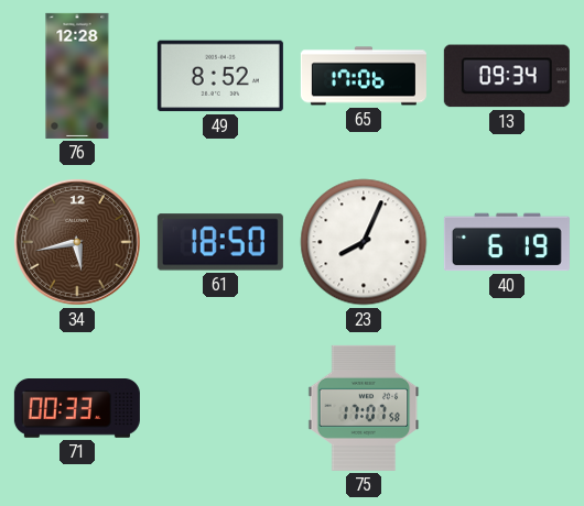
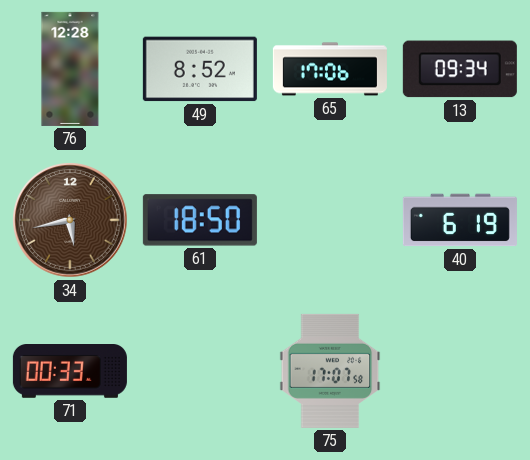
23: 8:04 -> none
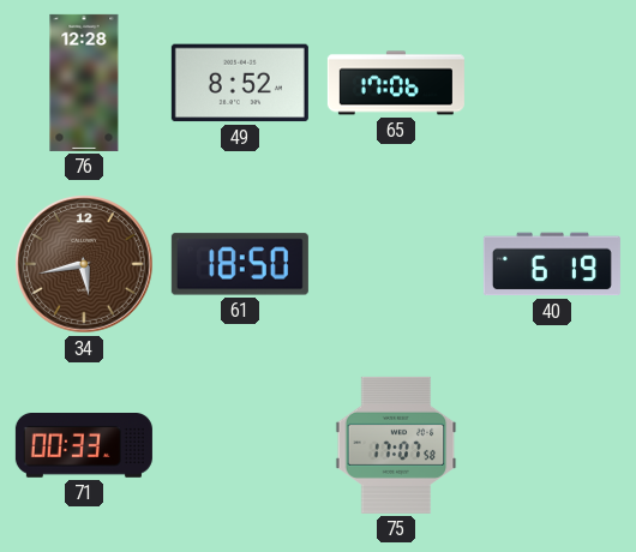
13: 09:34 -> none
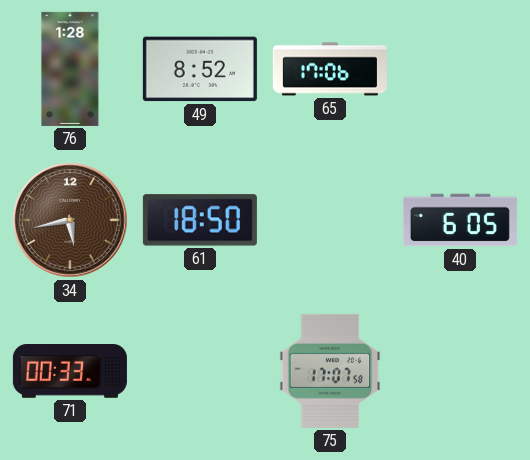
76: 12:28 -> 1:28
40: 6:19 -> 6:05
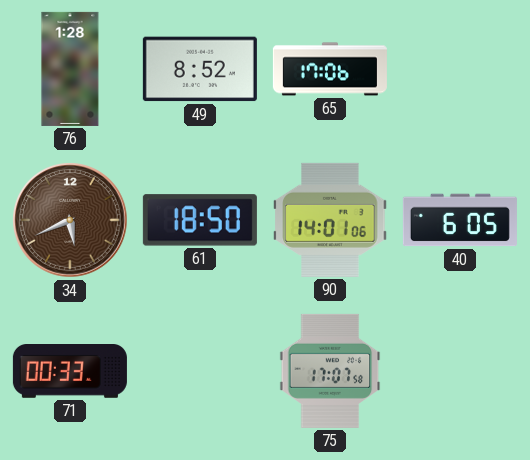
34: 5:43 -> 5:41
90: none -> 14:01
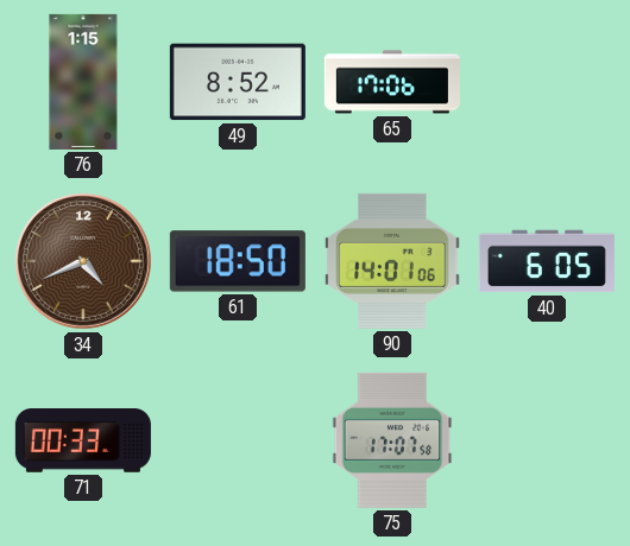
76: 1:28 -> 1:15
34: 5:41 -> 4:41
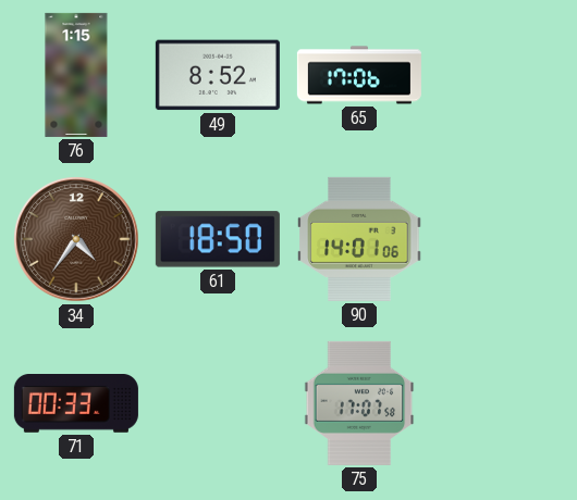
34: 4:41 -> 4:36
40: 6:05 -> none
